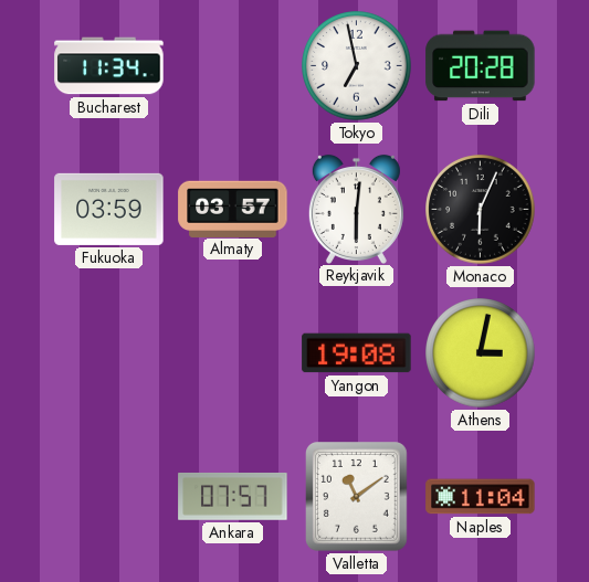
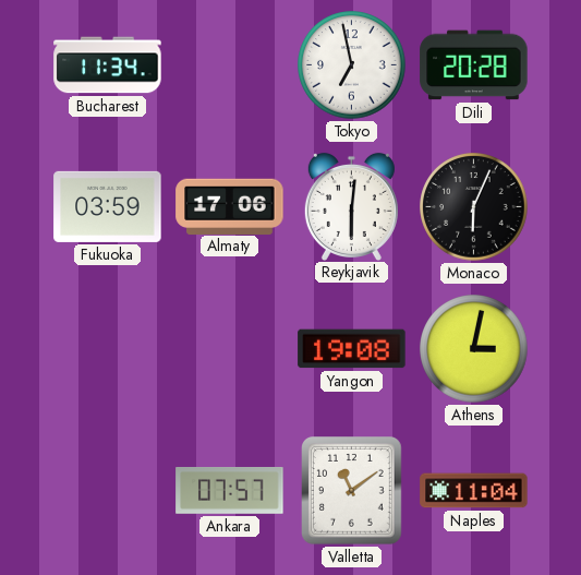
Almaty: 03:57 -> 17:06
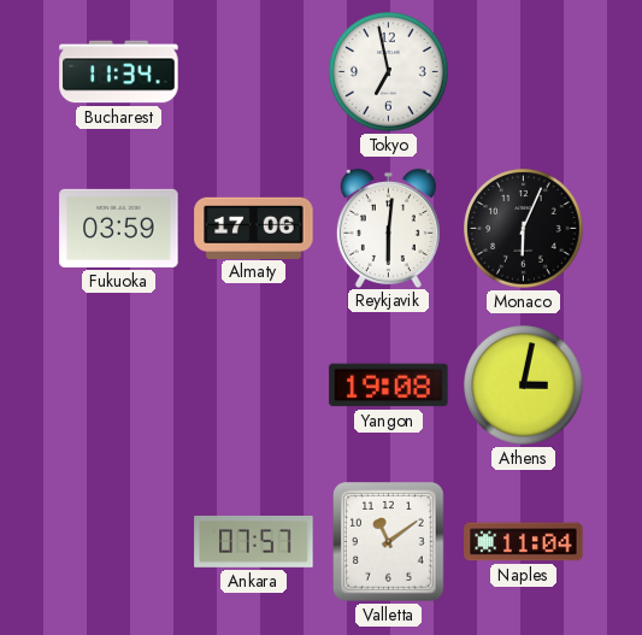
Dili: 20:28 -> none
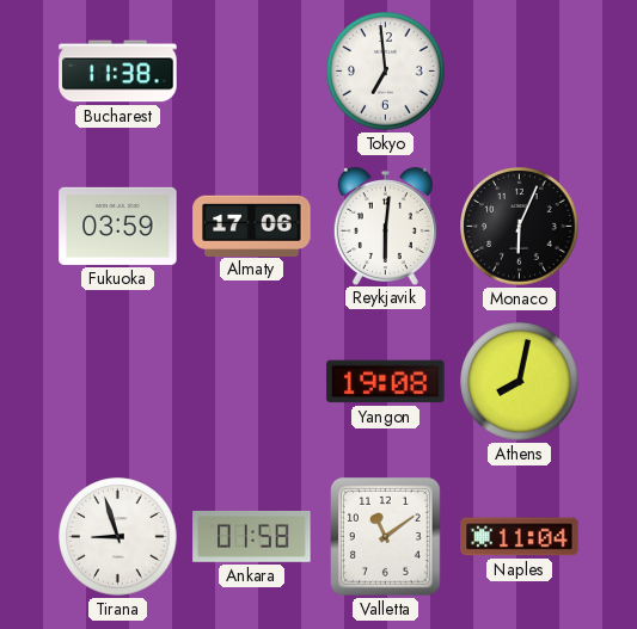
Bucharest: 11:34 -> 11:38
Tokyo: 6:58 -> 6:59
Athens: 3:02 -> 8:02
Tirana: none -> 8:57
Ankara: 07:57 -> 01:58
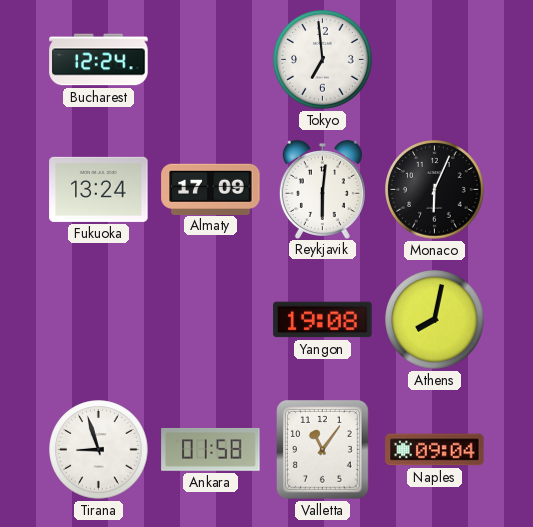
Bucharest: 11:38 -> 12:24
Fukuoka: 03:59 -> 13:24
Almaty: 17:06 -> 17:09
Valletta: 11:09 -> 11:06
Naples: 11:04 -> 09:04
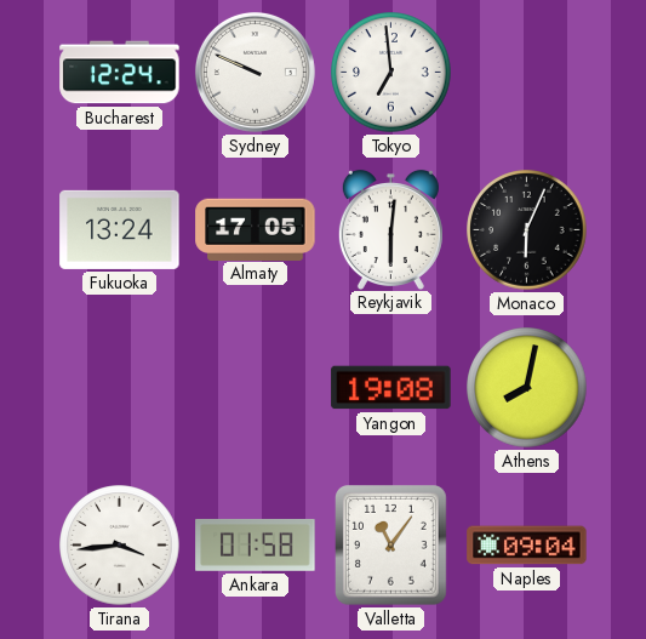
Sydney: none -> 9:49
Almaty: 17:09 -> 17:05
Tirana: 8:57 -> 3:44
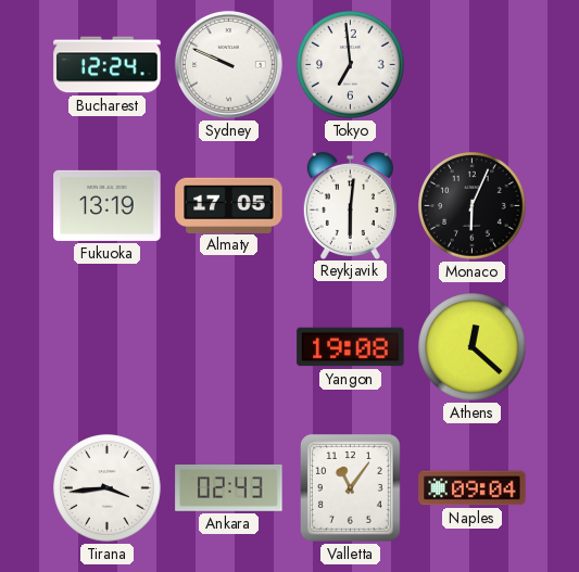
Fukuoka: 13:24 -> 13:19
Athens: 8:02 -> 12:22
Ankara: 01:58 -> 02:43
